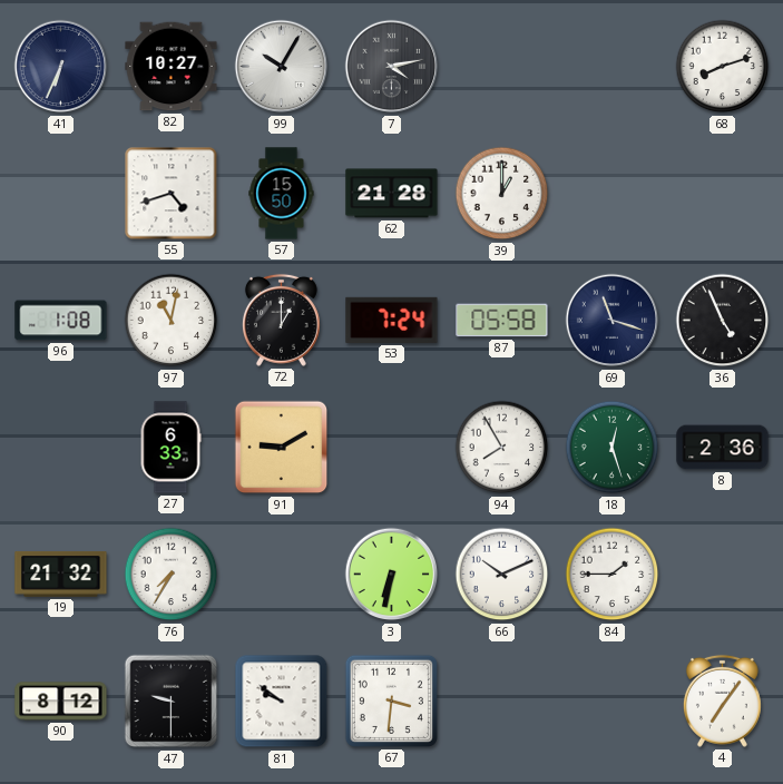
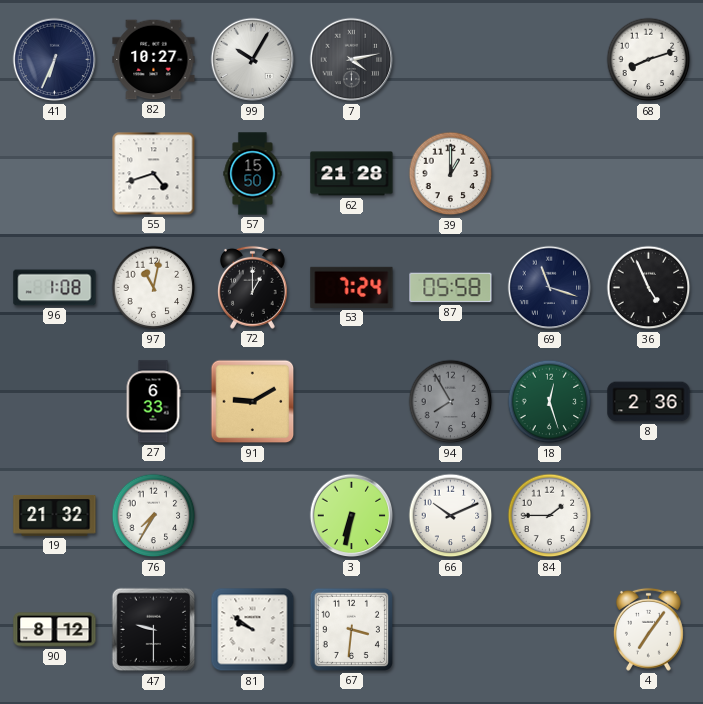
94 dial: white -> grey
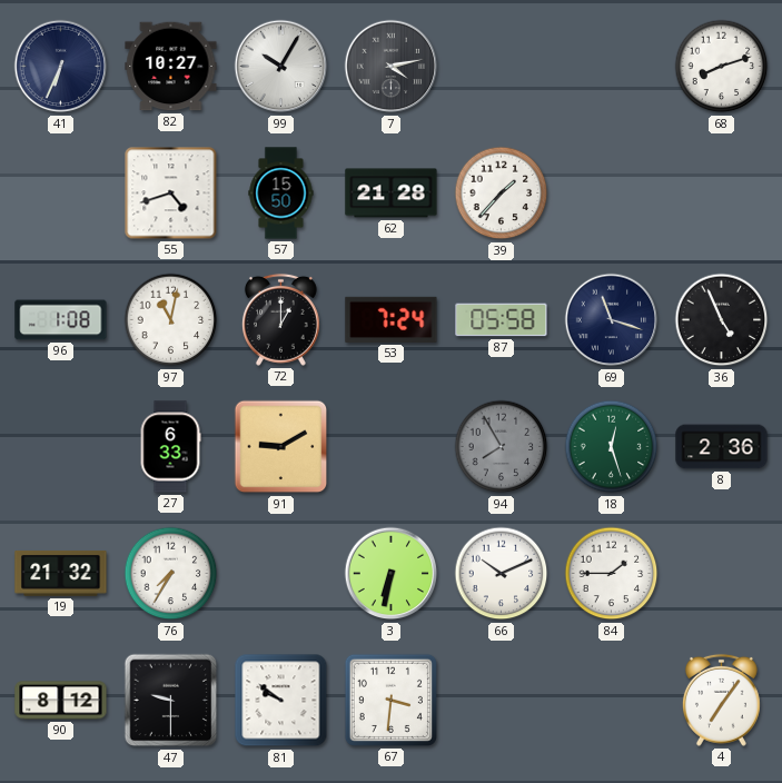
39: 1:00 -> 1:37
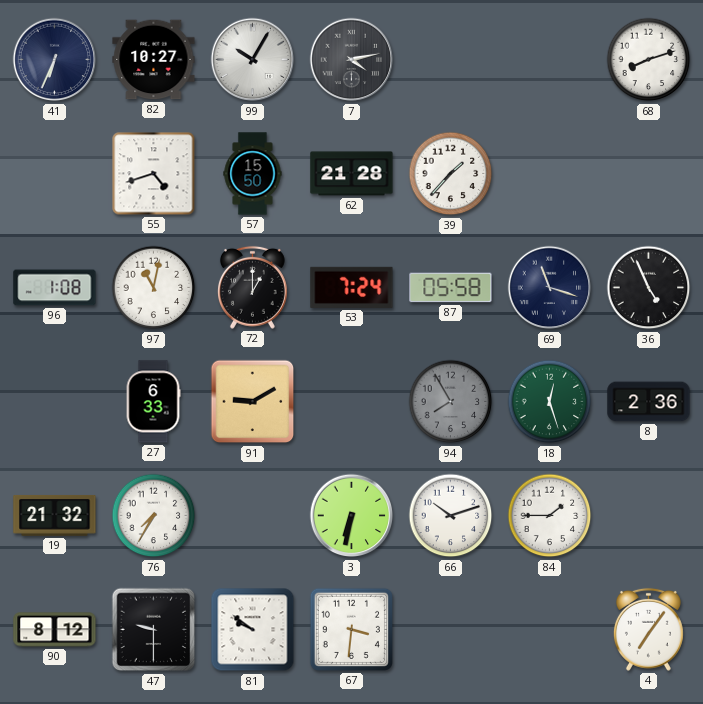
66: 10:11 -> 10:12
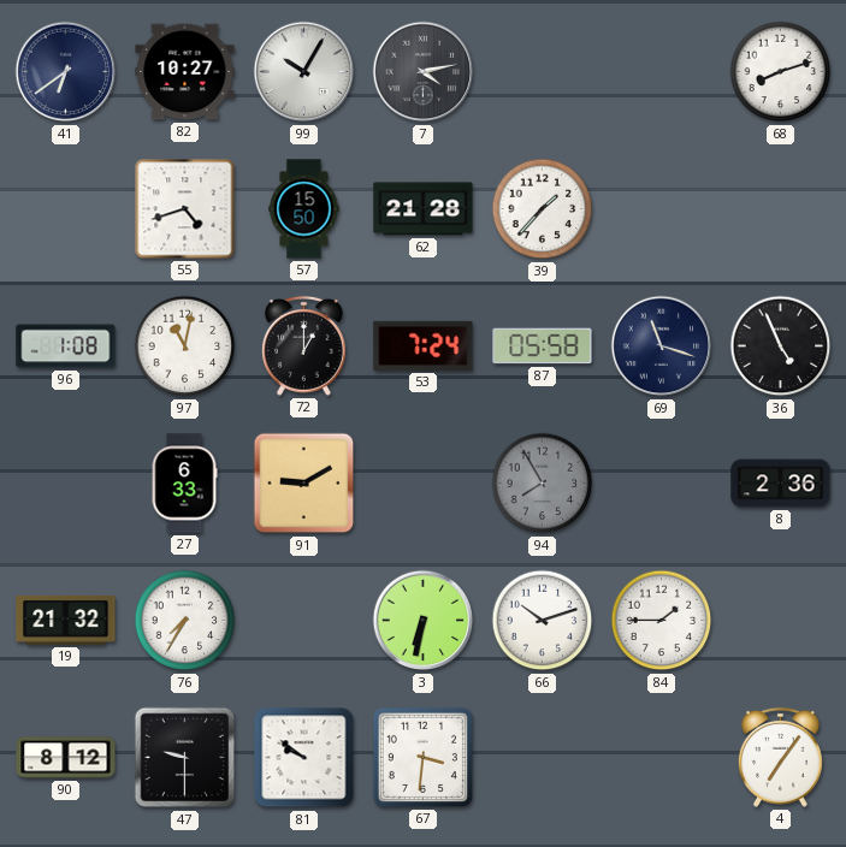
41: 6:34 -> 6:39
18: 12:27 -> none
